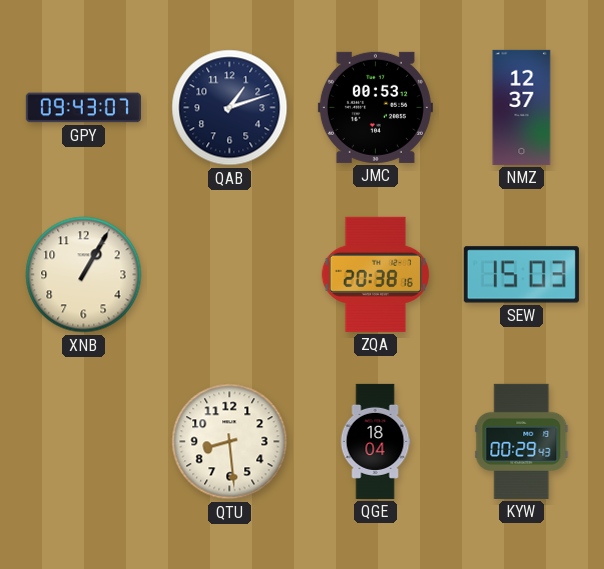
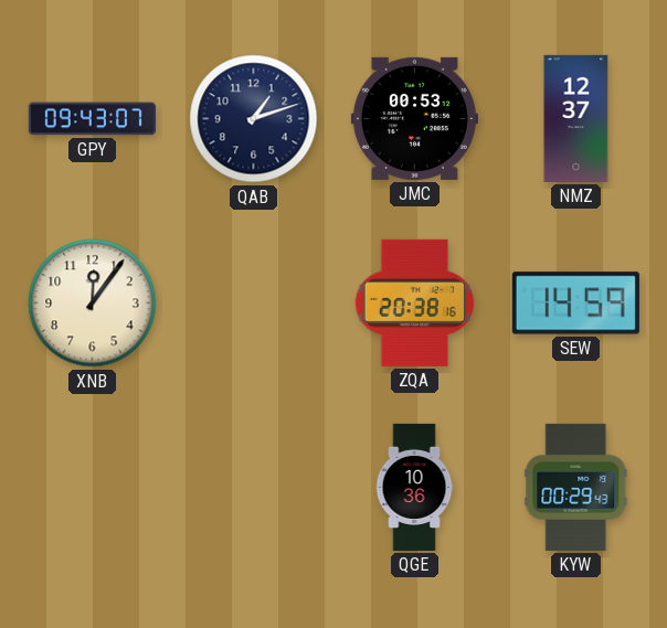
XNB: 1:05 -> 12:06
SEW: 15:03 -> 14:59
QTU: 8:29 -> none
QGE: 18:04 -> 10:36
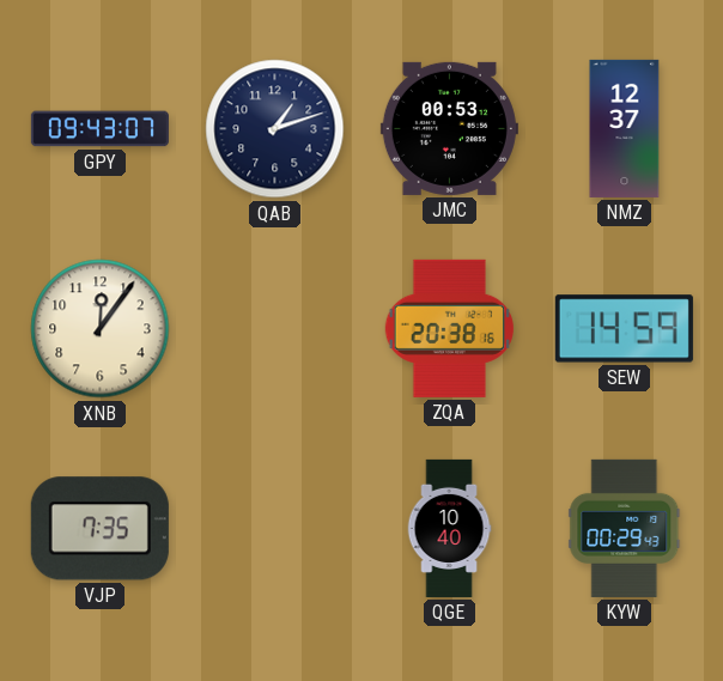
VJP: none -> 7:35
QGE: 10:36 -> 10:40
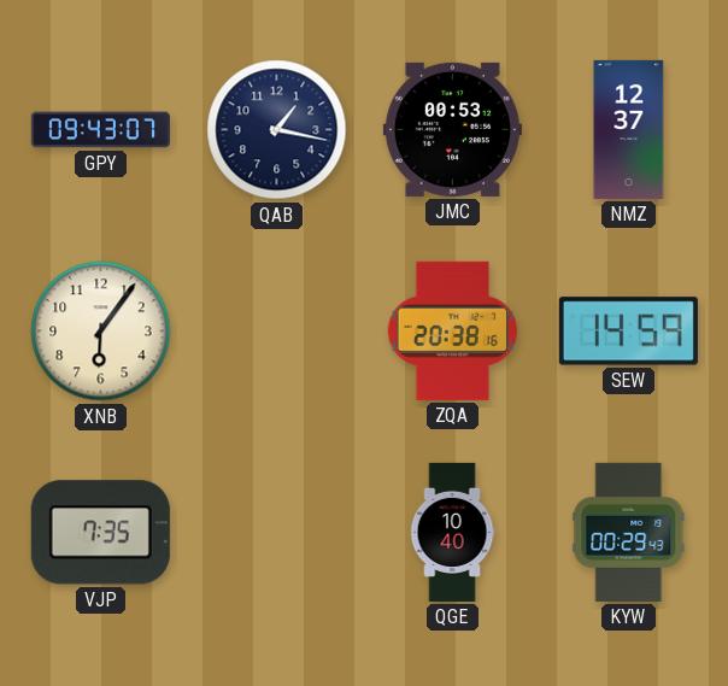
QAB: 1:12 -> 1:17
XNB: 12:06 -> 6:06
